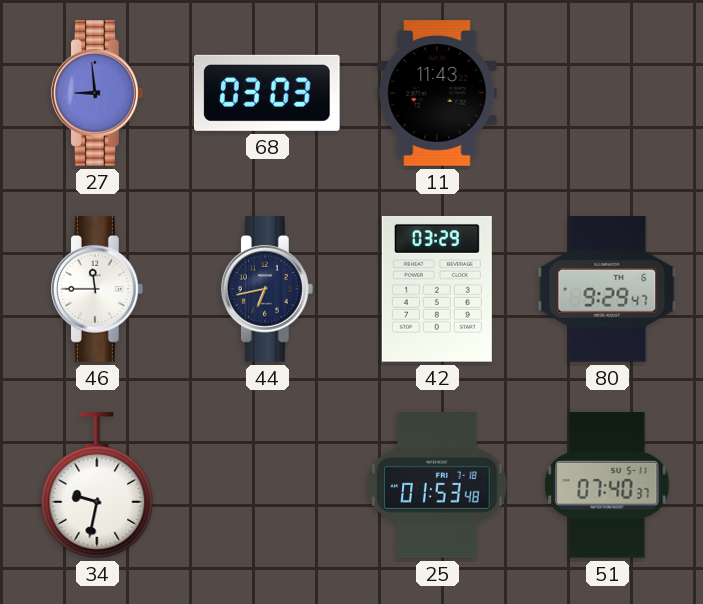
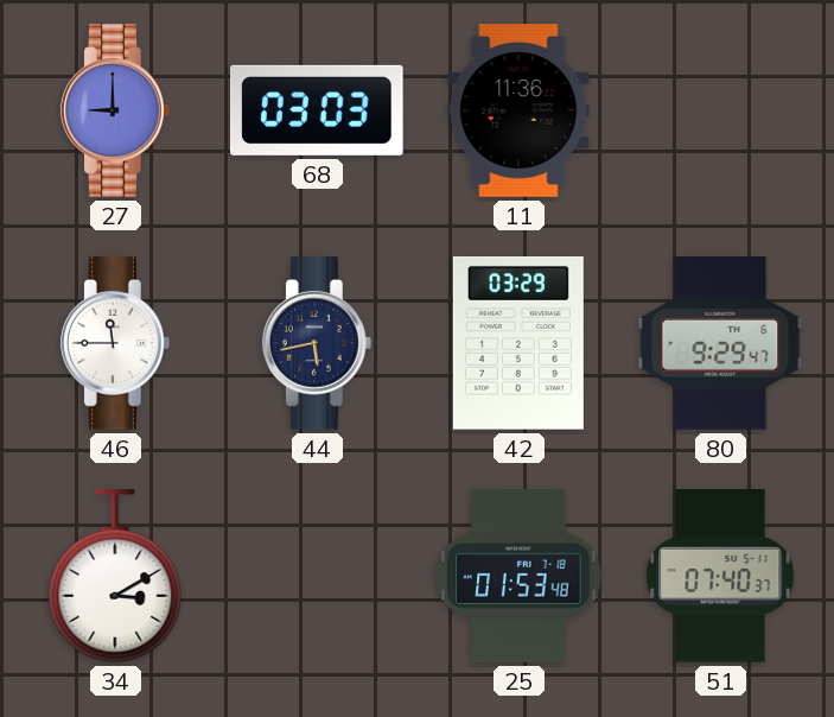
27: 8:59 -> 9:00
11: 11:43 -> 11:36
44: 6:43 -> 5:43
34: 9:32 -> 3:10
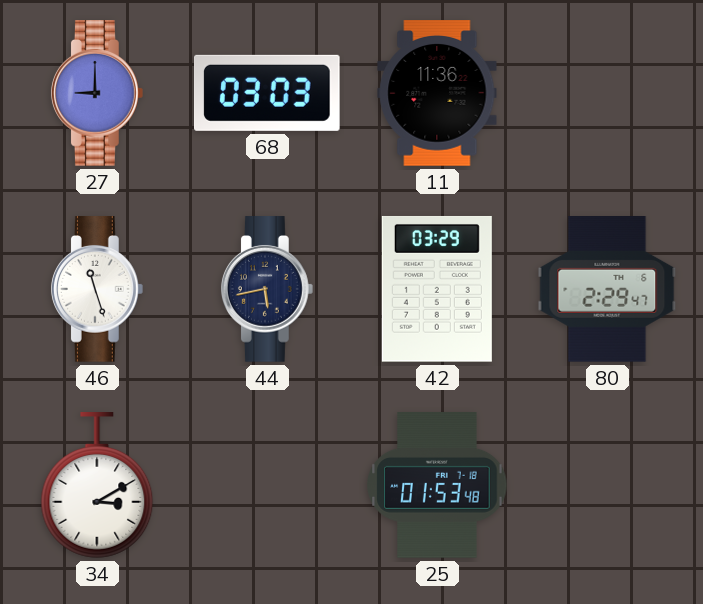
46: 11:45 -> 11:27
80: 9:29 -> 2:29
51: 07:40 -> none
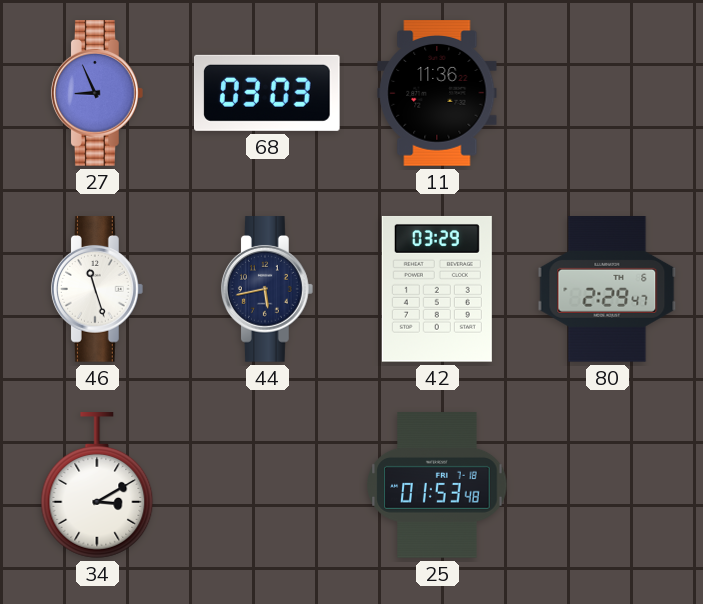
27: 9:00 -> 8:56
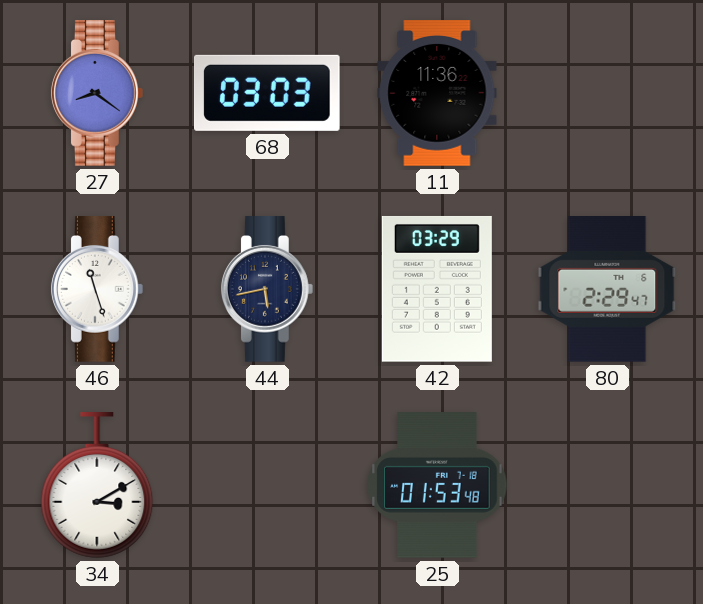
27: 8:56 -> 8:21
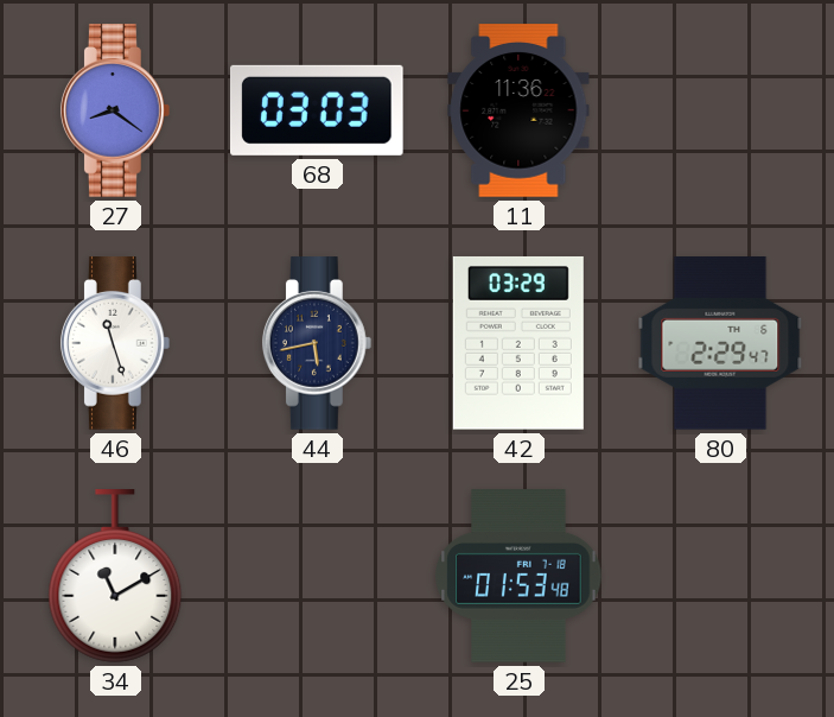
34: 3:10 -> 11:10
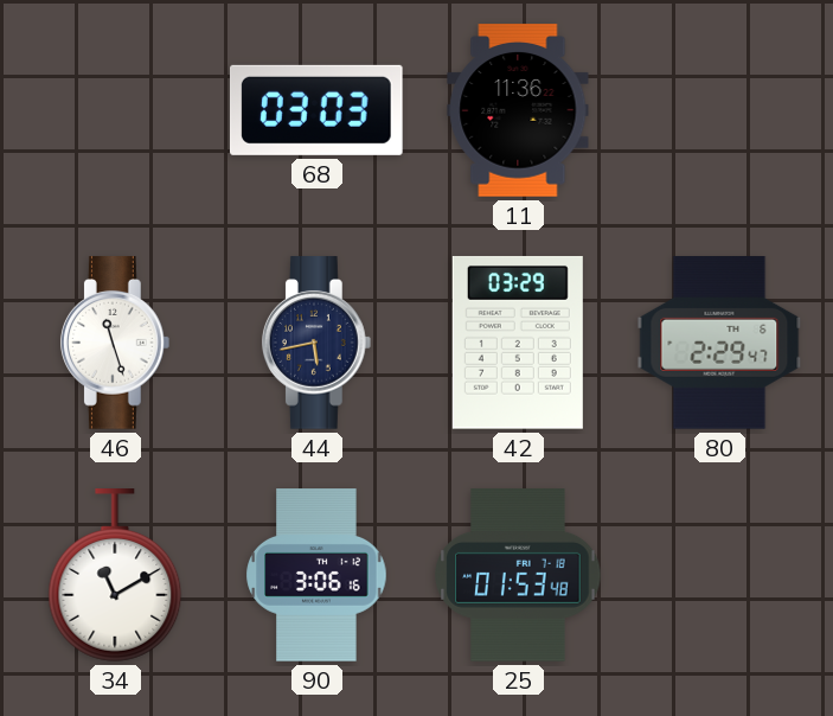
27: 8:21 -> none
90: none -> 3:06
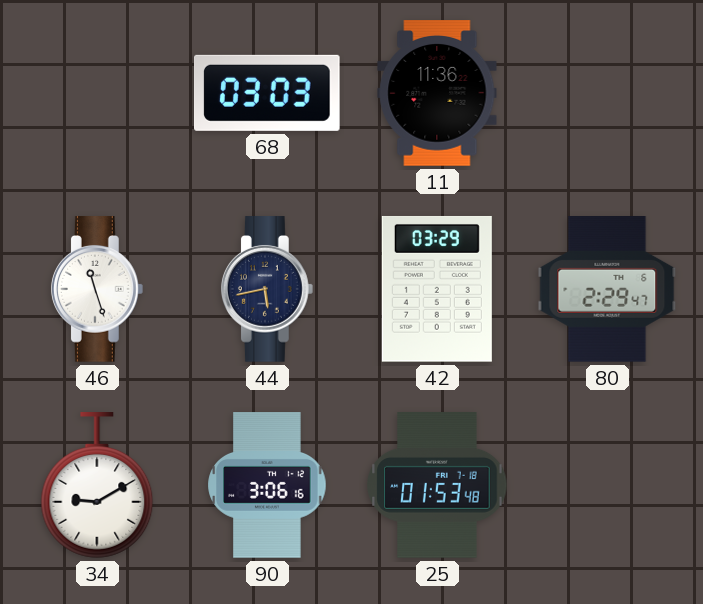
34: 11:10 -> 9:10
